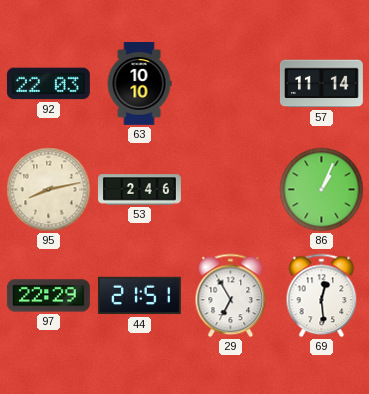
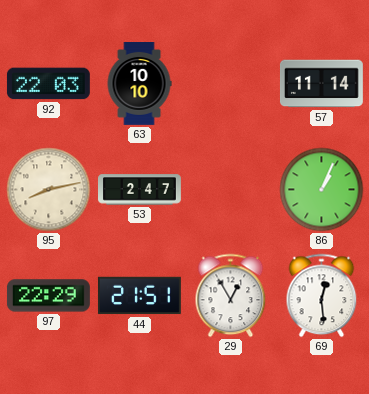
53: 2:46 -> 2:47
29: 6:55 -> 12:55
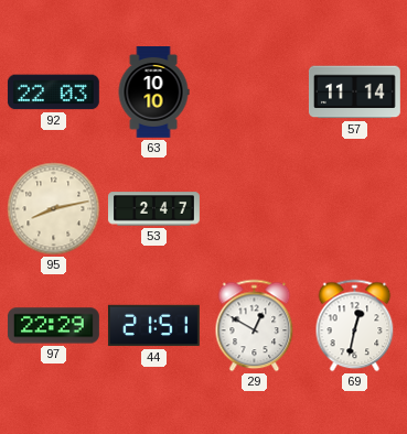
86: 1:04 -> none
29: 12:55 -> 12:50
69: 12:29 -> 12:32
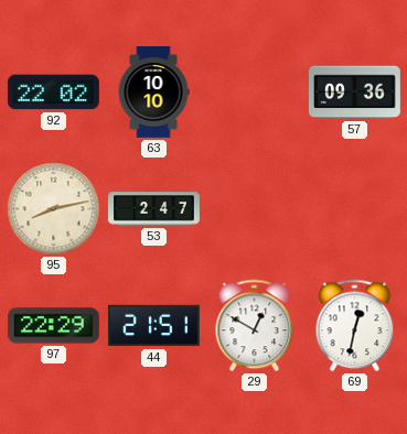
92: 22:03 -> 22:02
57: 11:14 -> 09:36
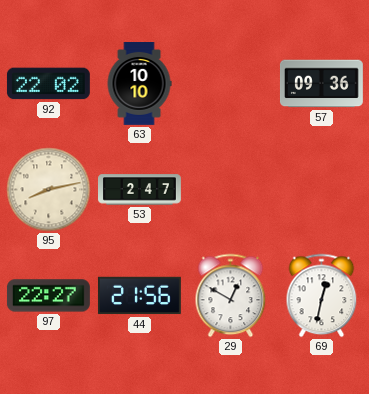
97: 22:29 -> 22:27
44: 21:51 -> 21:56
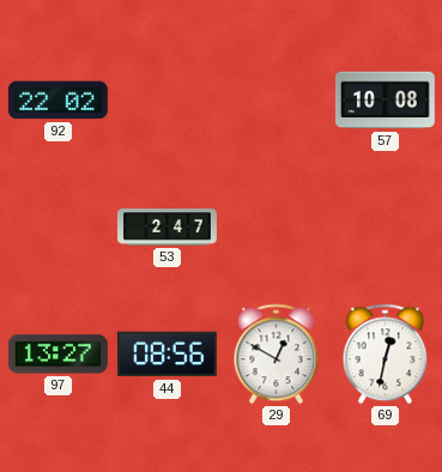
63: 10:10 -> none
57: 09:36 -> 10:08
95: 8:13 -> none
97: 22:27 -> 13:27
44: 21:56 -> 08:56
